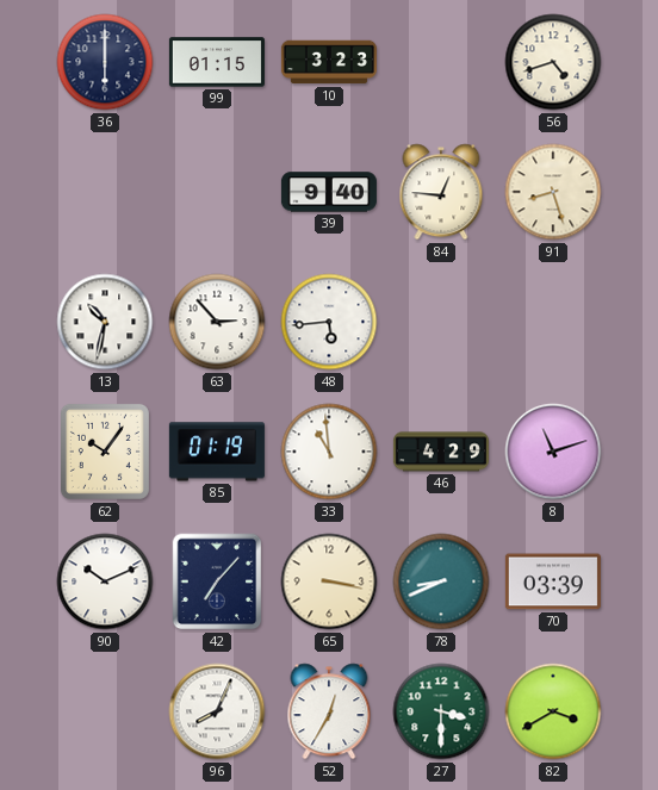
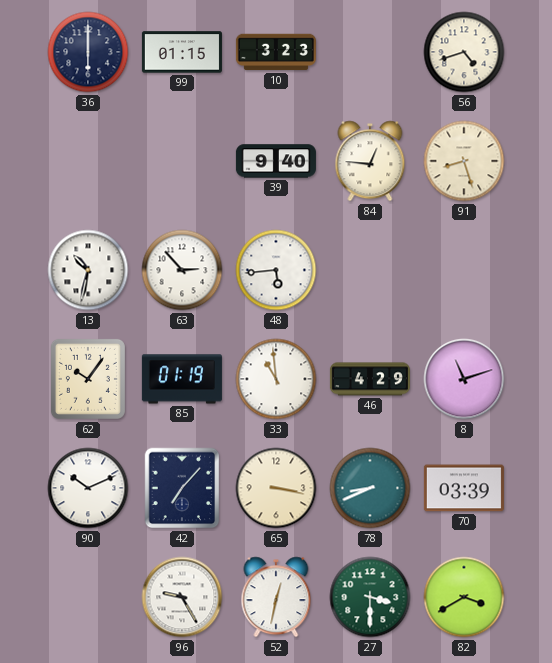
96: 8:04 -> 9:25
52: 12:35 -> 12:32
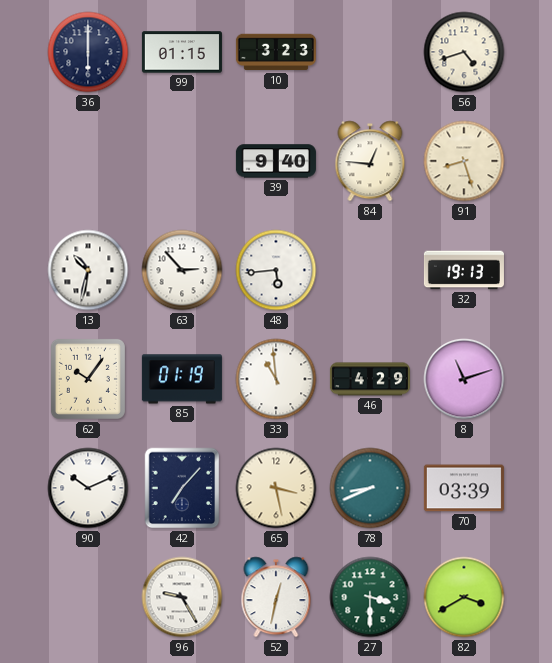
32: none -> 19:13
65: 3:17 -> 3:28
